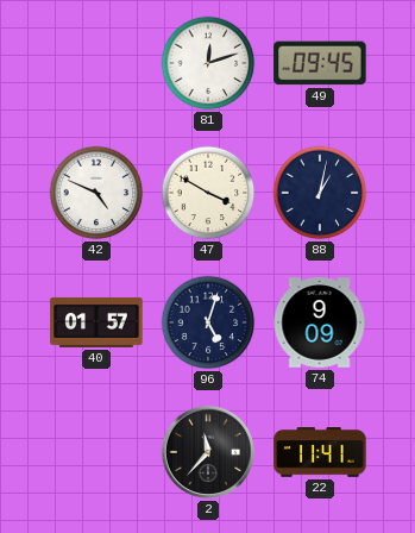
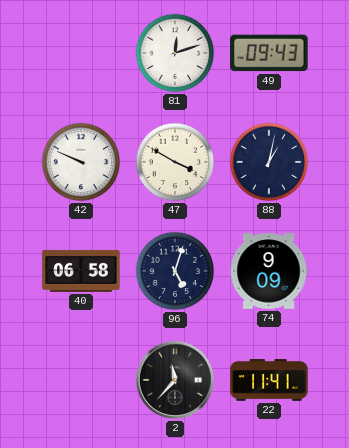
49: 09:45 -> 09:43
42: 4:49 -> 9:49
40: 01:57 -> 06:58
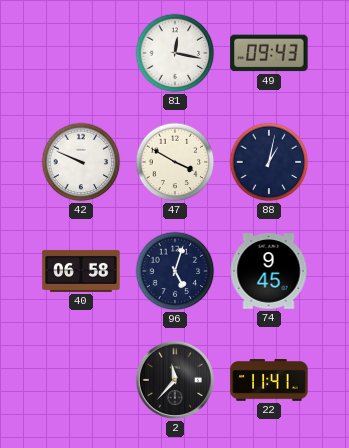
81: 12:12 -> 12:17
74: 9:09 -> 9:45
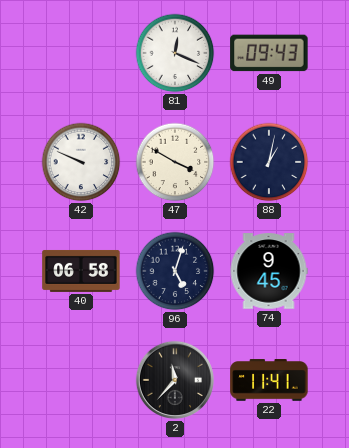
81: 12:17 -> 12:19
